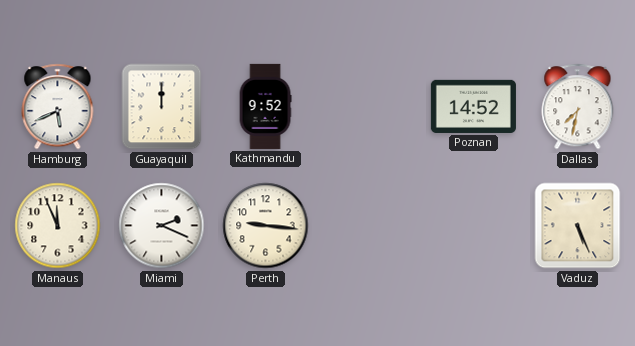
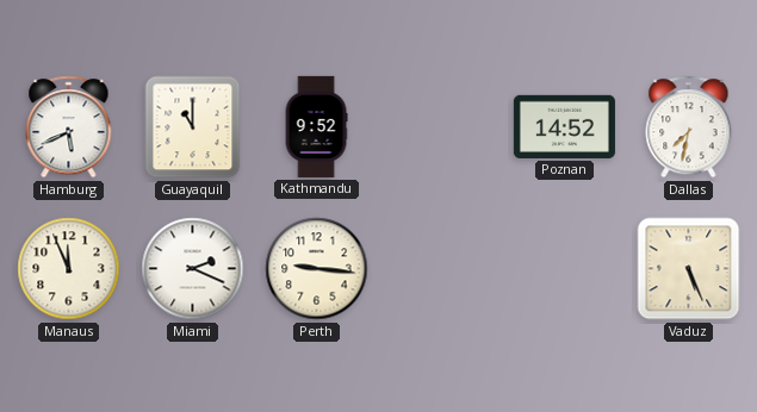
Guayaquil: 12:00 -> 11:00
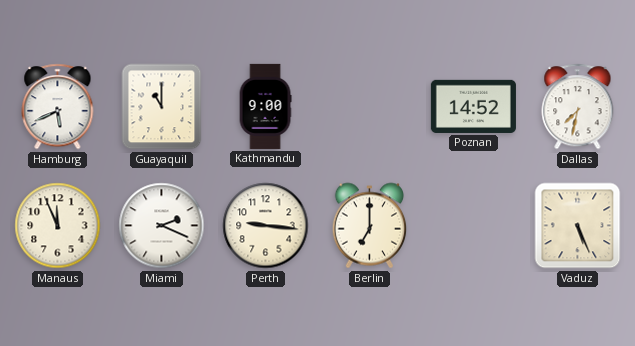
Kathmandu: 9:52 -> 9:00
Berlin: none -> 7:00
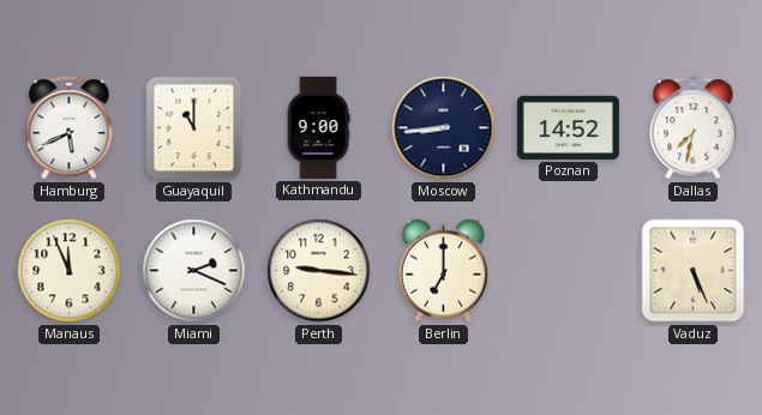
Moscow: none -> 8:44
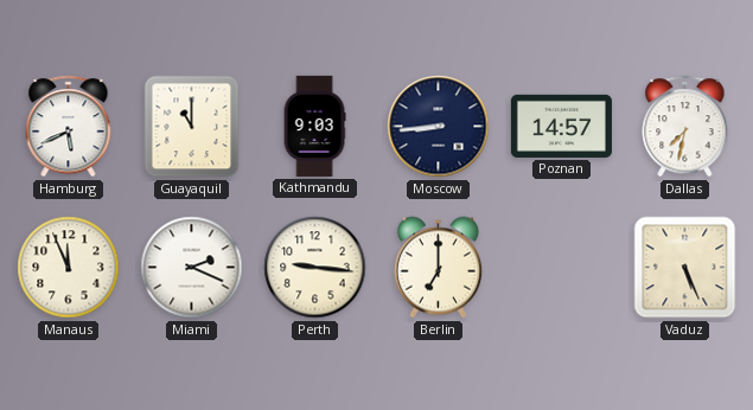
Kathmandu: 9:00 -> 9:03
Poznan: 14:52 -> 14:57
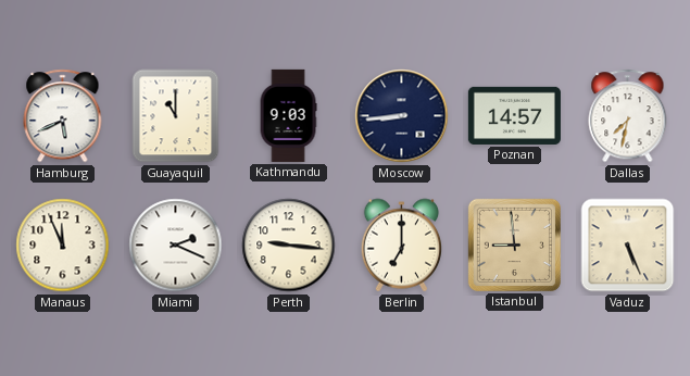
Istanbul: none -> 8:59
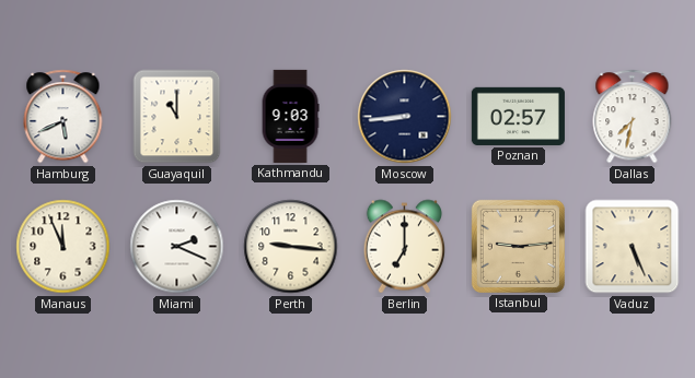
Poznan: 14:57 -> 02:57
Istanbul: 8:59 -> 9:14
